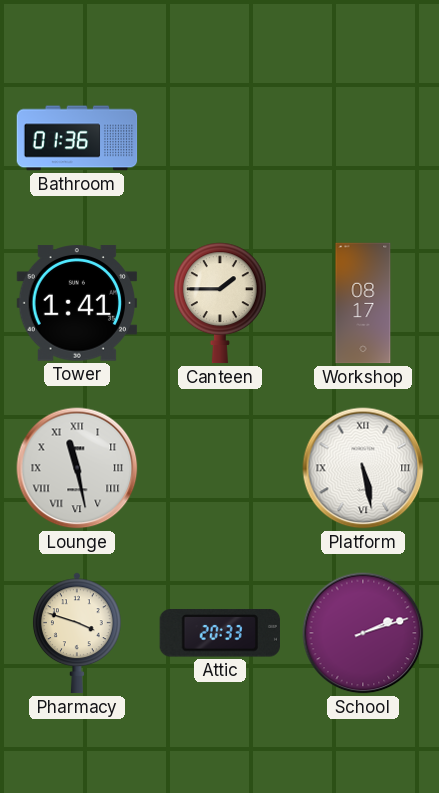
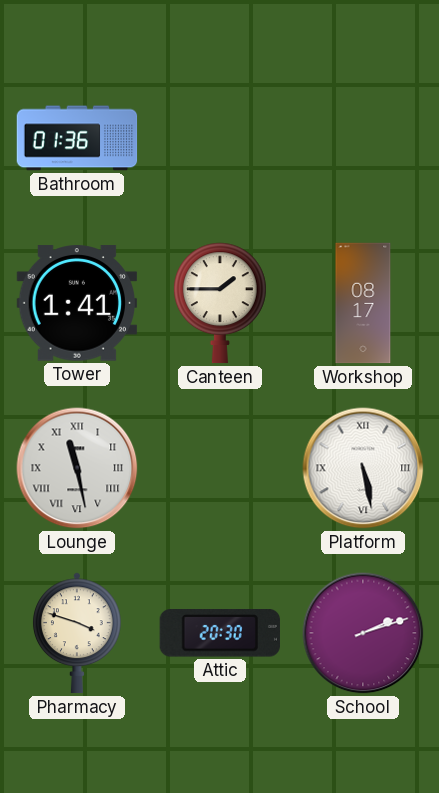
Attic: 20:33 -> 20:30
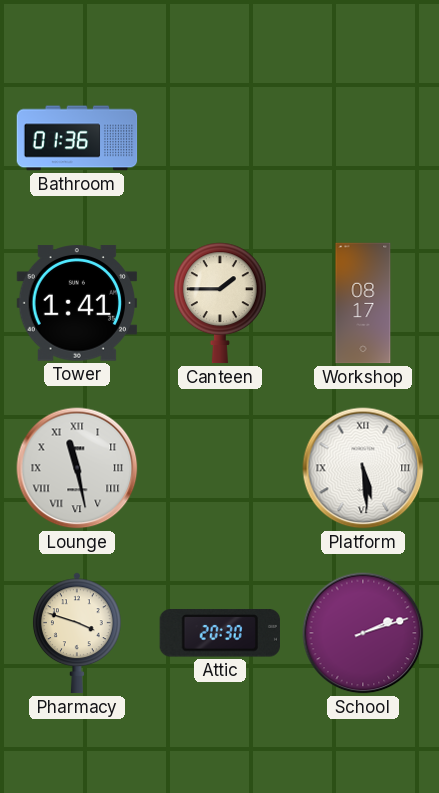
Platform: 5:28 -> 5:29
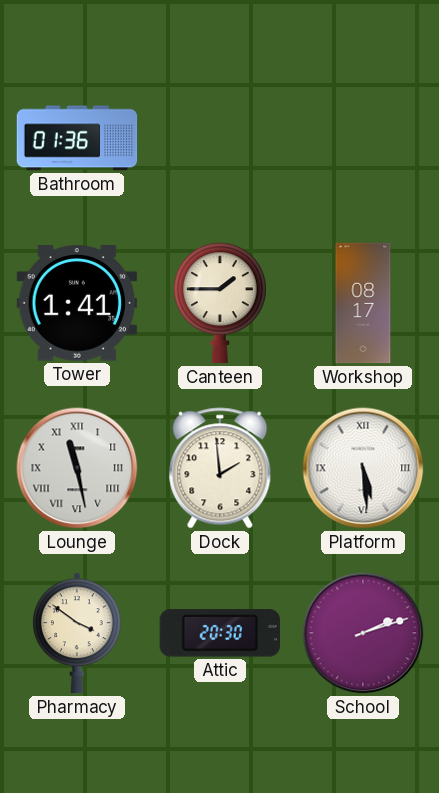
Dock: none -> 1:59
Pharmacy: 3:48 -> 3:51
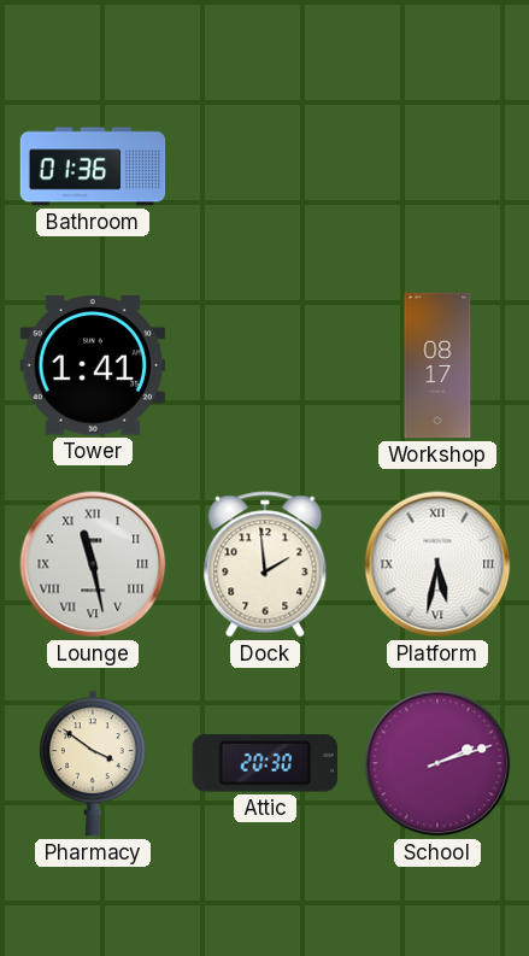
Canteen: 1:45 -> none
Platform: 5:29 -> 5:32
